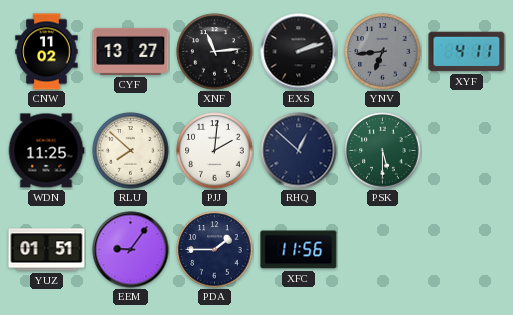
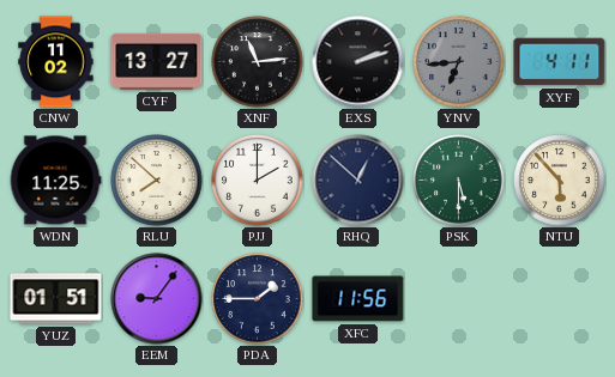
PJJ: 2:01 -> 2:00
NTU: none -> 5:53
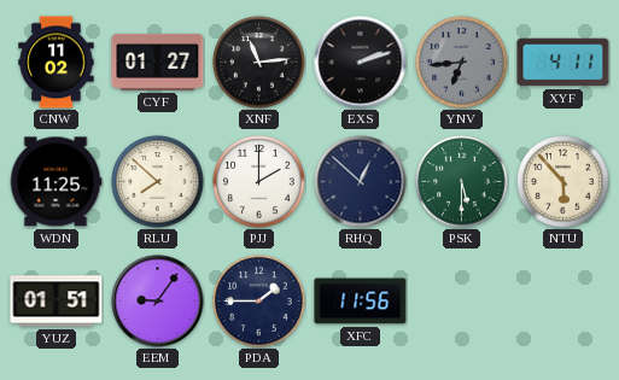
CYF: 13:27 -> 01:27
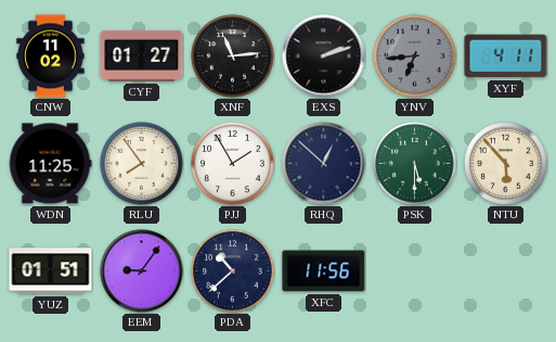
RLU: 7:52 -> 7:54
PJJ: 2:00 -> 1:55
PDA: 1:45 -> 10:38
